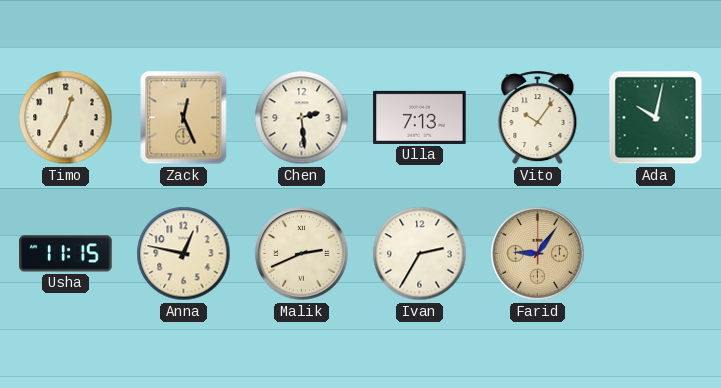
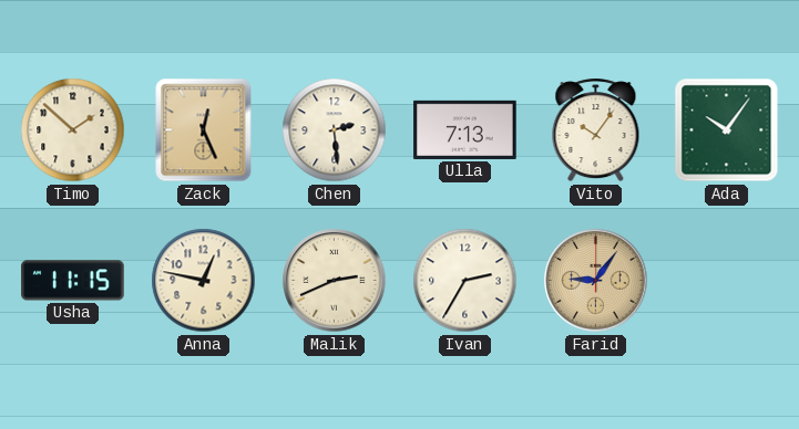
Timo: 12:35 -> 1:52
Ada: 10:02 -> 10:06
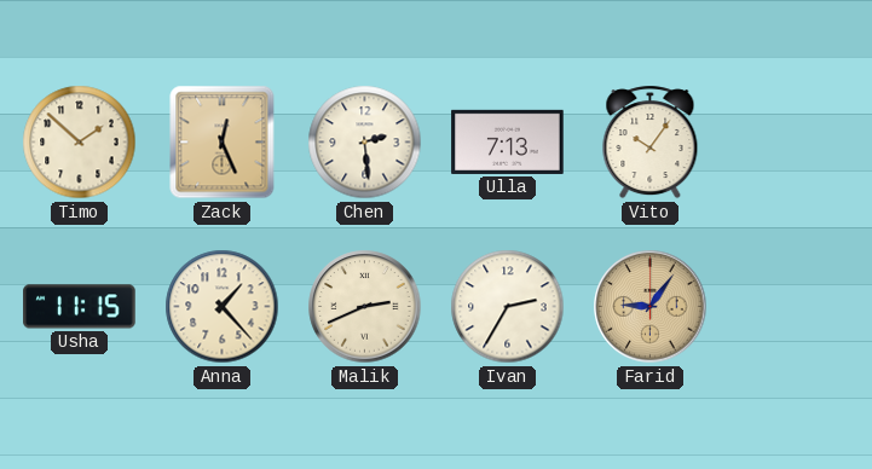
Ada: 10:06 -> none
Anna: 12:47 -> 1:23
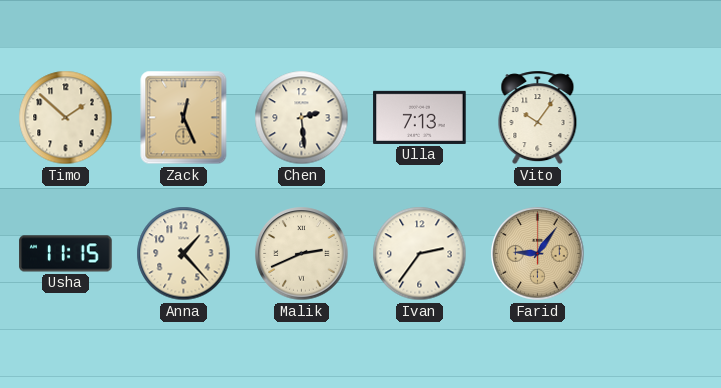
Ivan: 2:35 -> 2:36
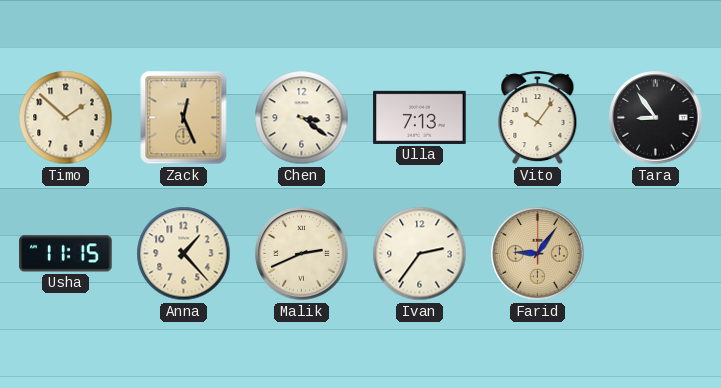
Chen: 2:29 -> 3:21
Tara: none -> 8:54
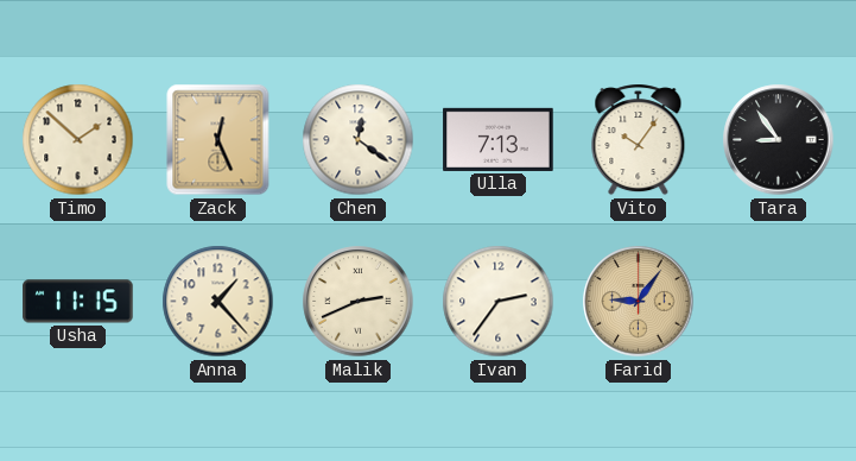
Chen: 3:21 -> 12:21
